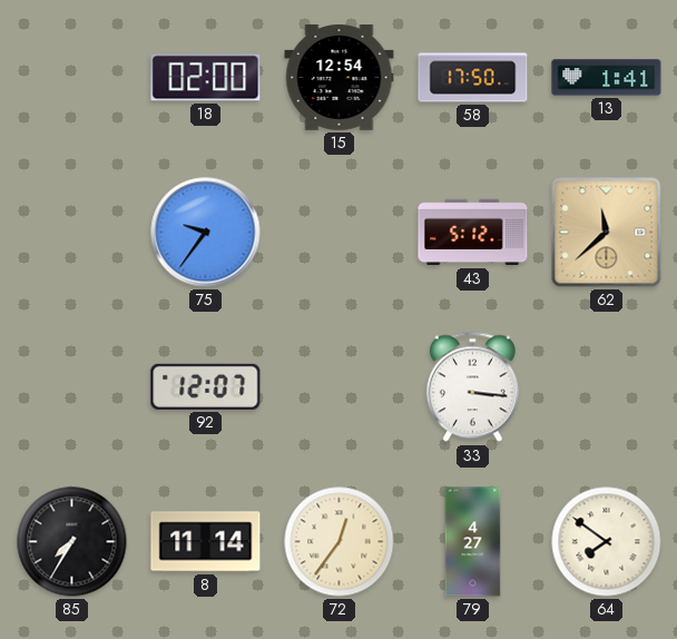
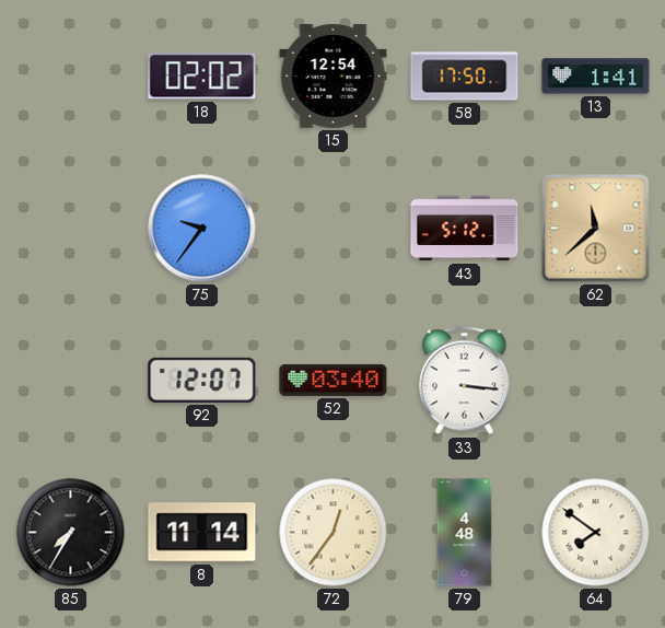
18: 02:00 -> 02:02
52: none -> 03:40
79: 4:27 -> 4:48
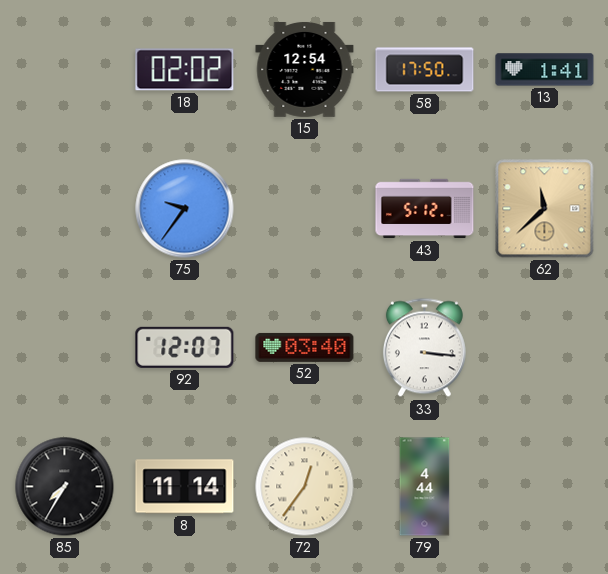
79: 4:48 -> 4:44
64: 7:51 -> none
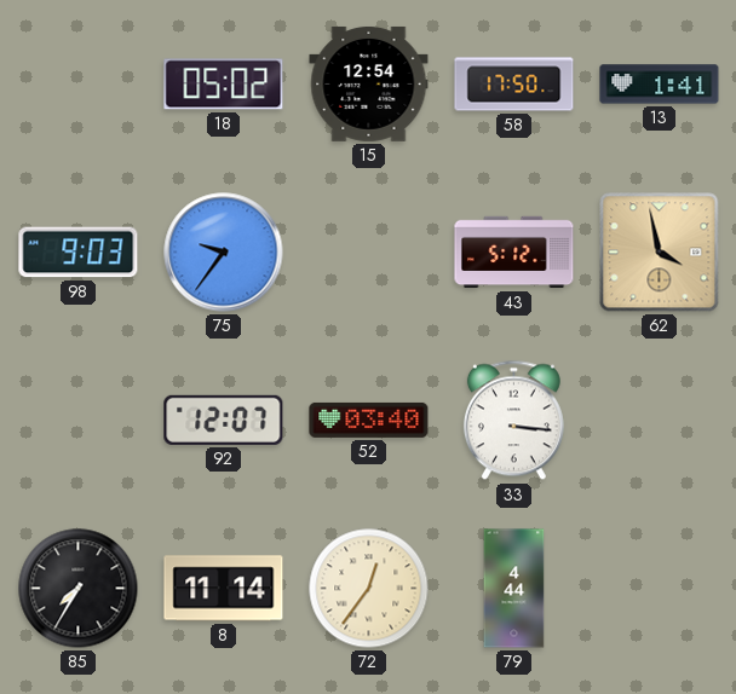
18: 02:02 -> 05:02
98: none -> 9:03
62: 11:38 -> 3:58
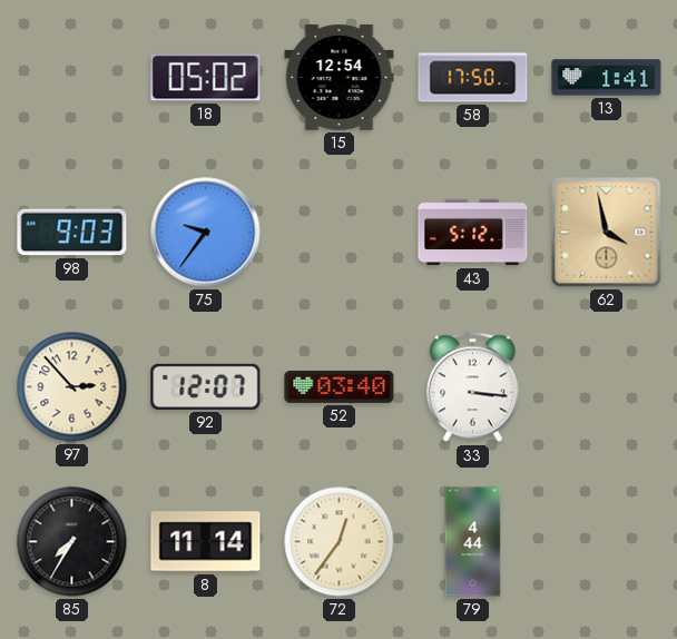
97: none -> 2:53
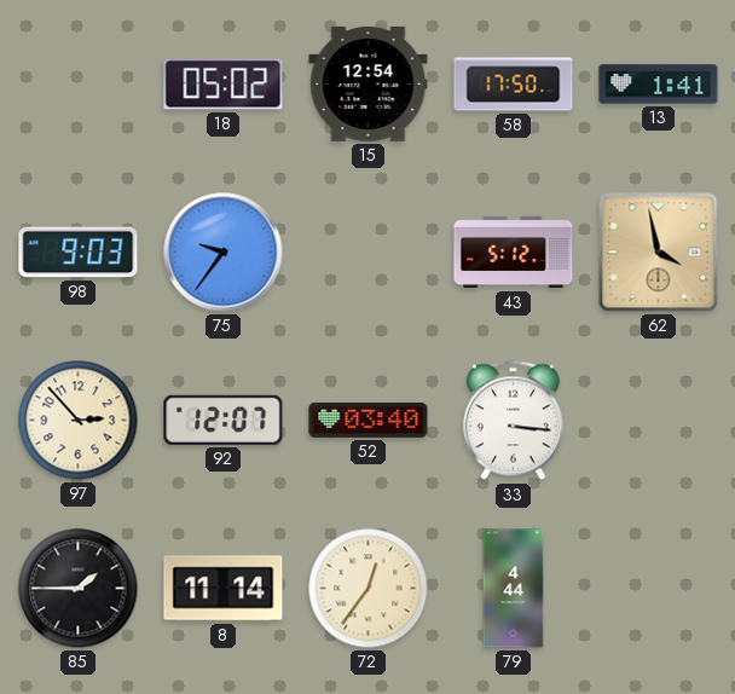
85: 7:35 -> 1:45
